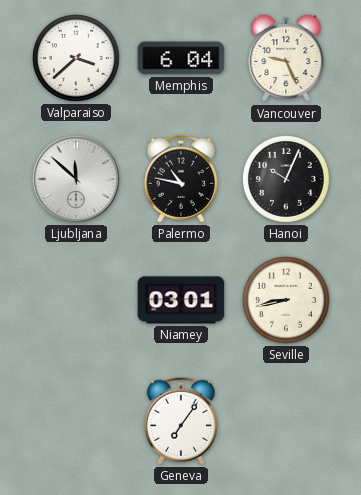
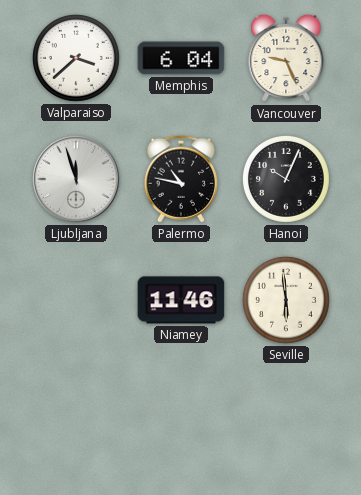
Ljubljana: 11:52 -> 11:57
Niamey: 03:01 -> 11:46
Seville: 8:43 -> 5:59
Geneva: 7:06 -> none
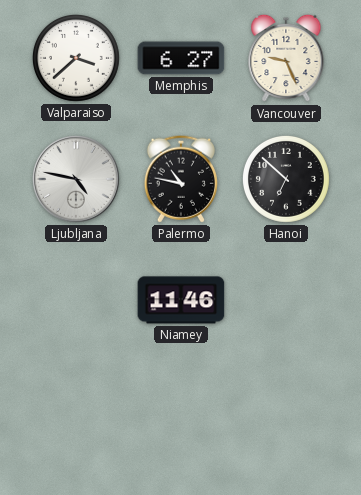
Memphis: 6:04 -> 6:27
Ljubljana: 11:57 -> 4:47
Hanoi: 10:04 -> 6:52
Seville: 5:59 -> none
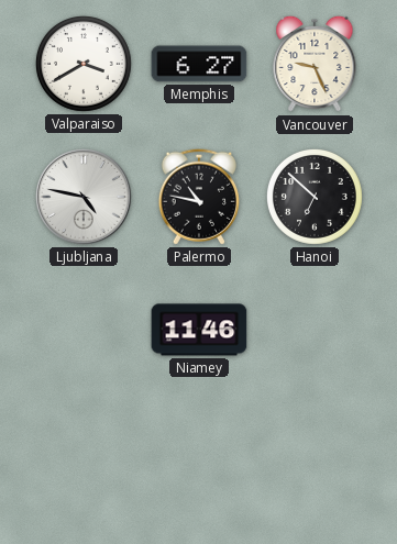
Valparaiso: 3:38 -> 3:40
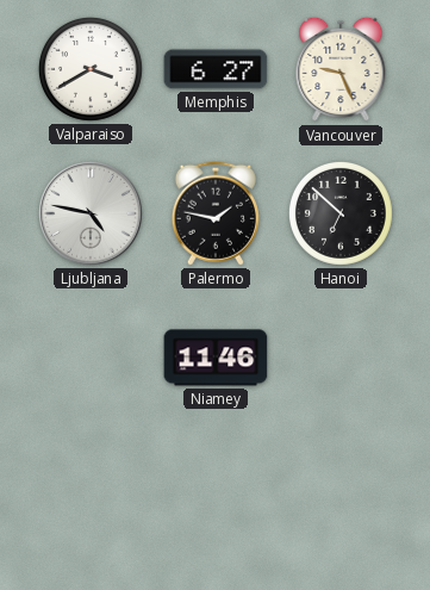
Palermo: 10:47 -> 1:47
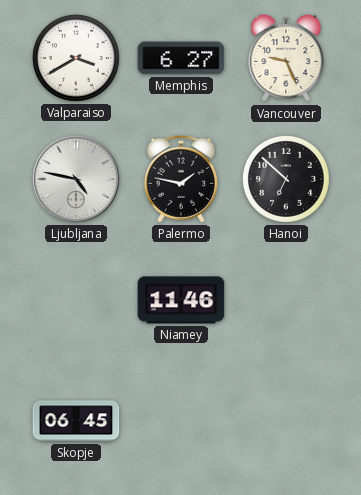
Skopje: none -> 06:45
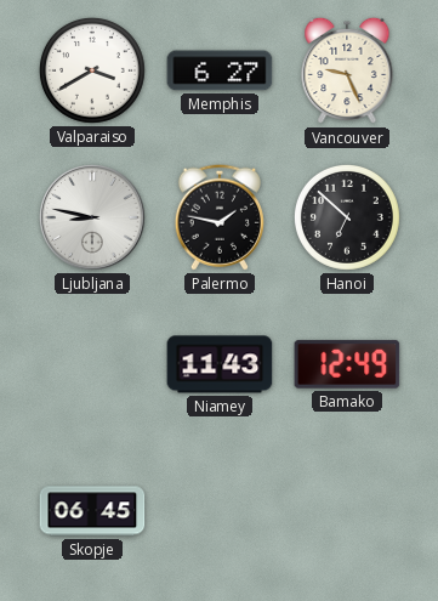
Ljubljana: 4:47 -> 8:47
Niamey: 11:46 -> 11:43
Bamako: none -> 12:49
